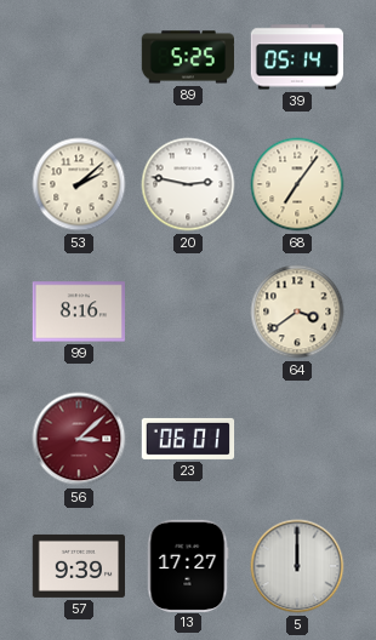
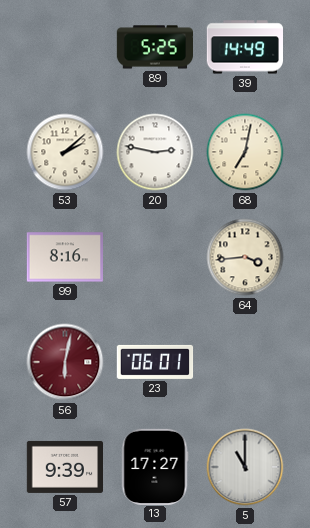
39: 05:14 -> 14:49
68: 7:06 -> 7:02
64: 3:39 -> 3:44
56: 3:08 -> 6:02
5: 12:00 -> 11:00
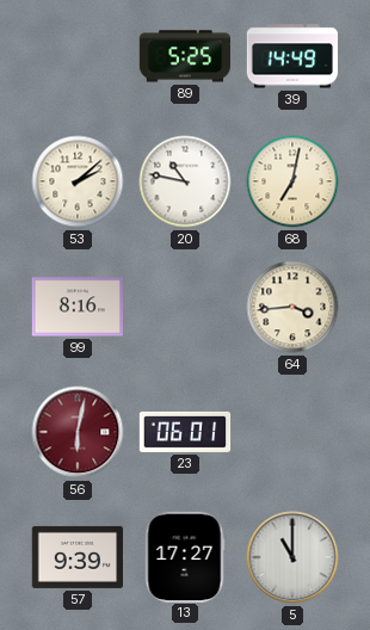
20: 2:47 -> 10:47
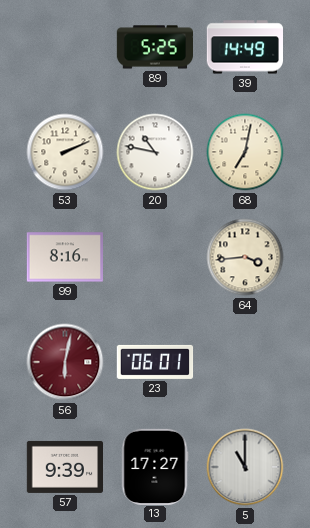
53: 2:08 -> 2:11
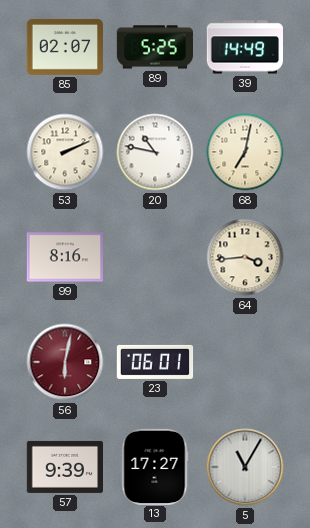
85: none -> 02:07
5: 11:00 -> 11:05
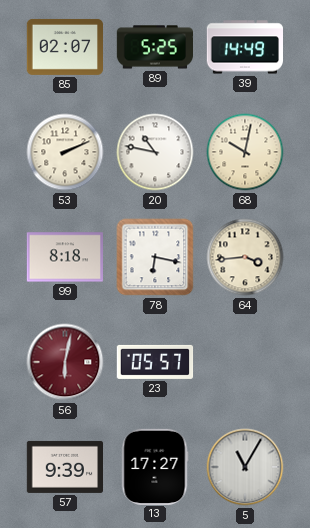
68: 7:02 -> 10:02
99: 8:16 -> 8:18
78: none -> 6:17
23: 06:01 -> 05:57
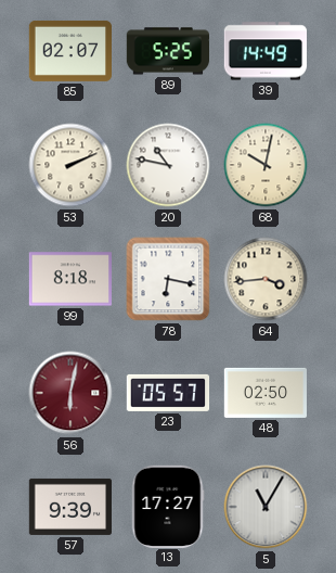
48: none -> 02:50
